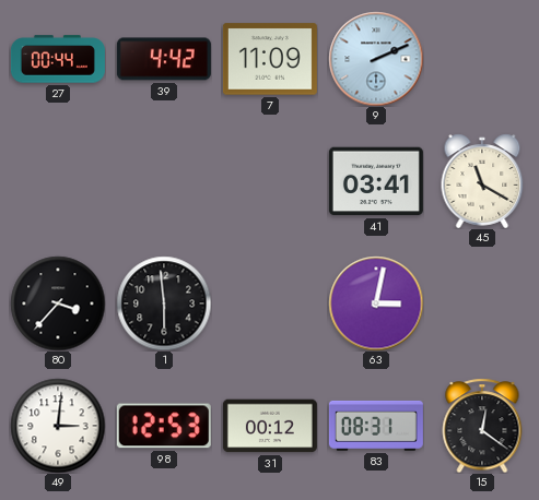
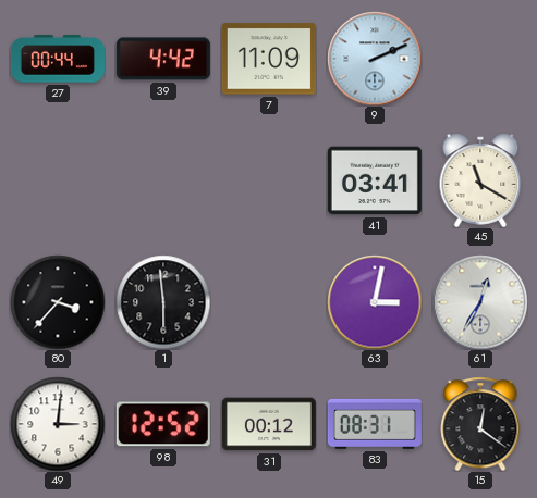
61: none -> 12:35
98: 12:53 -> 12:52
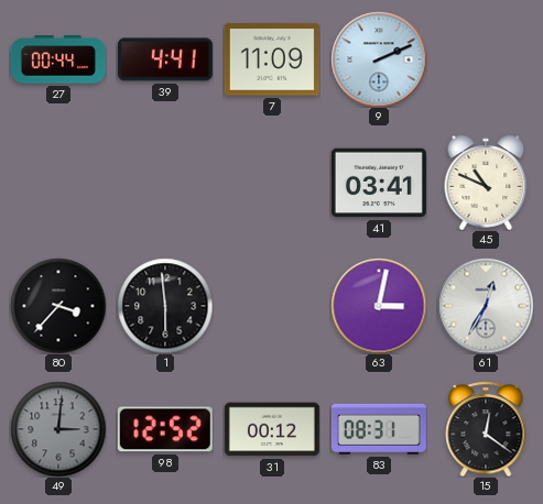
39: 4:42 -> 4:41
45: 11:20 -> 10:49
49 dial: white -> grey
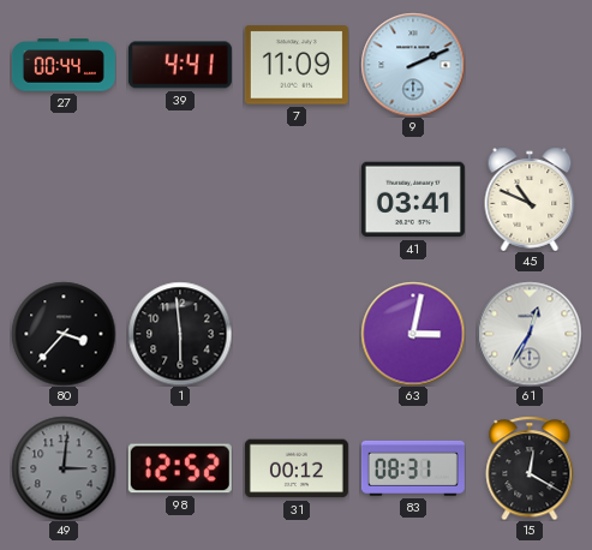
15: 12:21 -> 12:20
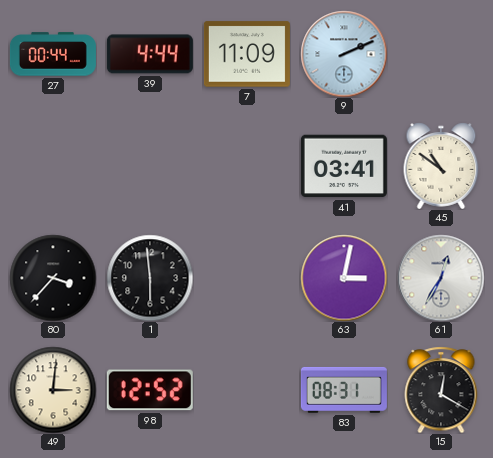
39: 4:41 -> 4:44
45: 10:49 -> 10:51
49 dial: grey -> cream
31: 00:12 -> none
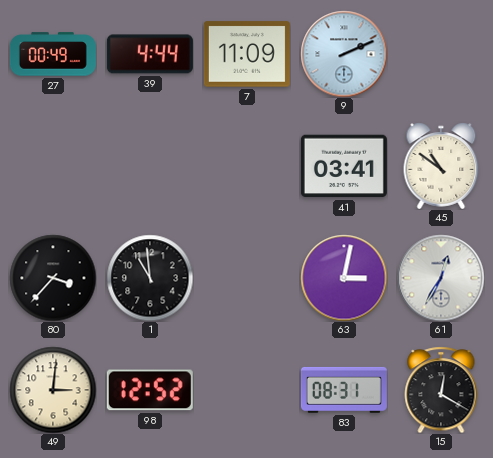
27: 00:44 -> 00:49
1: 5:59 -> 10:59
